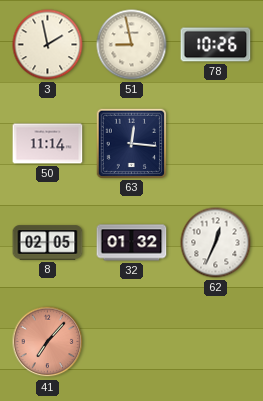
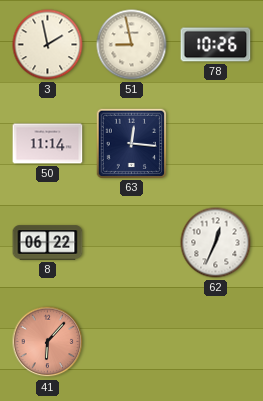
8: 02:05 -> 06:22
32: 01:32 -> none
41: 7:07 -> 6:07
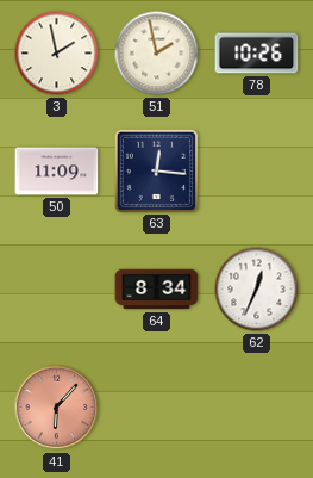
51: 8:58 -> 1:58
50: 11:14 -> 11:09
8: 06:22 -> none
64: none -> 8:34
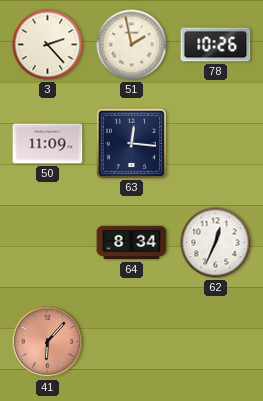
3: 1:58 -> 2:23
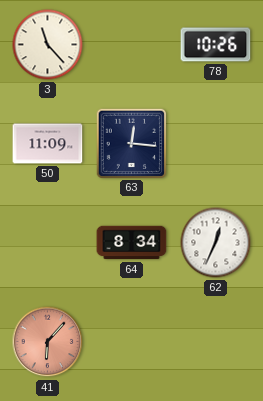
3: 2:23 -> 11:23
51: 1:58 -> none
